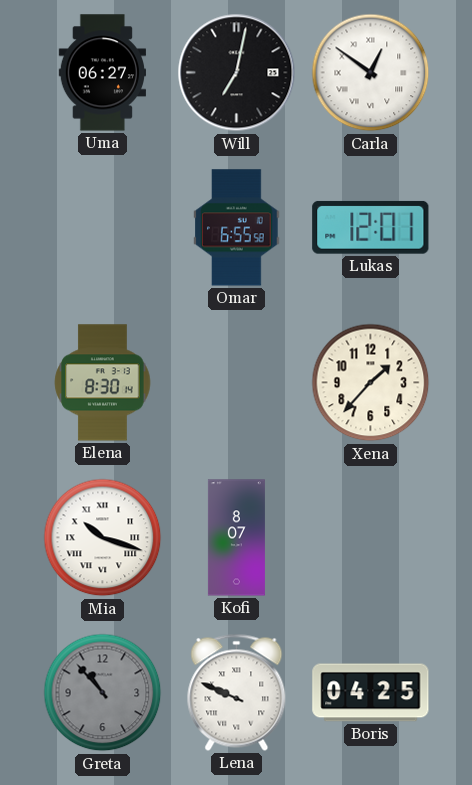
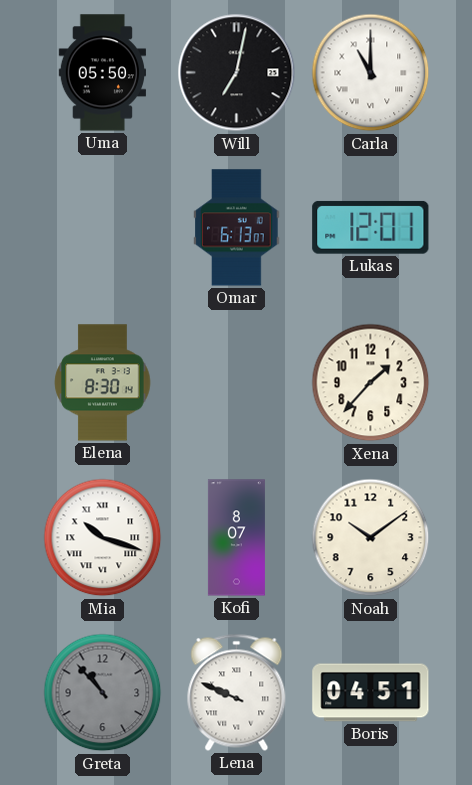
Uma: 06:27 -> 05:50
Carla: 12:51 -> 11:00
Omar: 6:55 -> 6:13
Noah: none -> 10:09
Boris: 04:25 -> 04:51
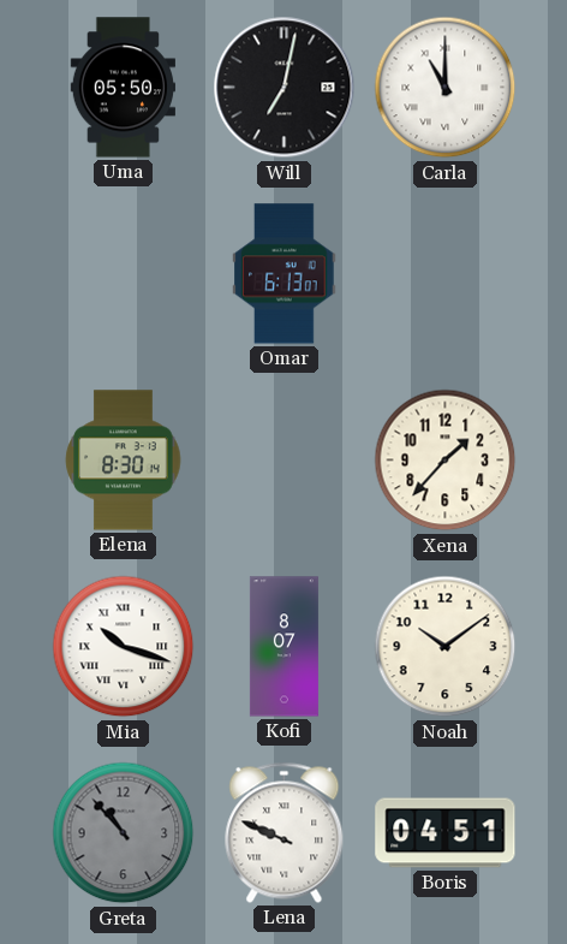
Lukas: 12:01 -> none
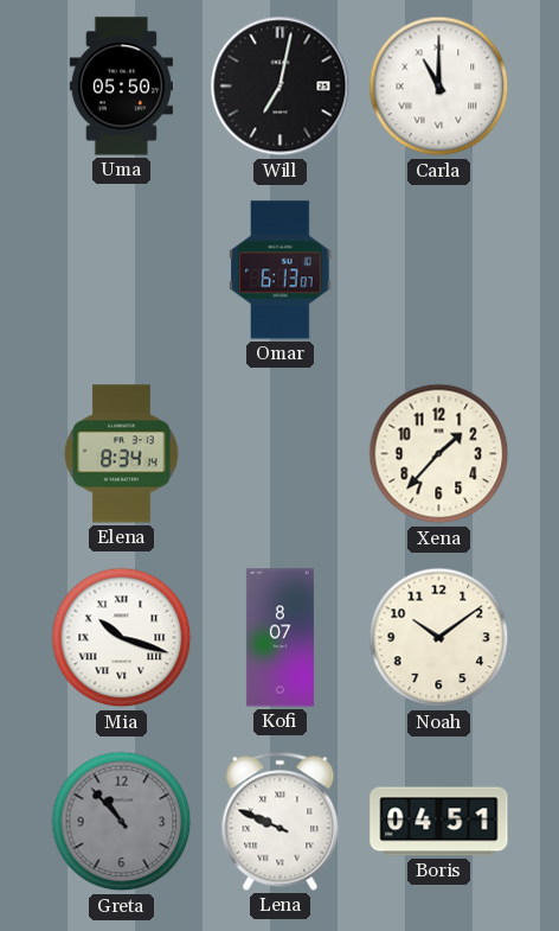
Elena: 8:30 -> 8:34
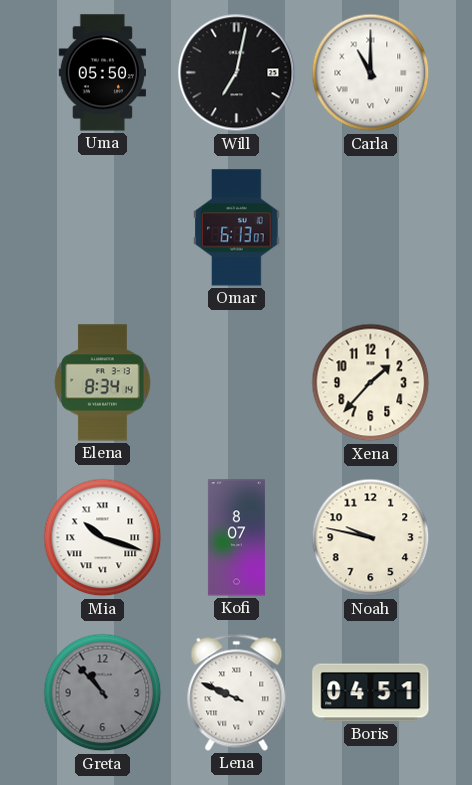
Noah: 10:09 -> 9:47
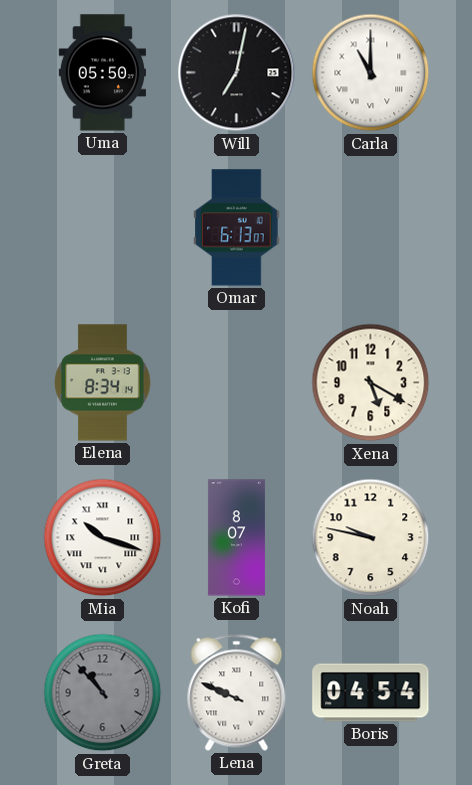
Xena: 1:37 -> 5:20
Boris: 04:51 -> 04:54
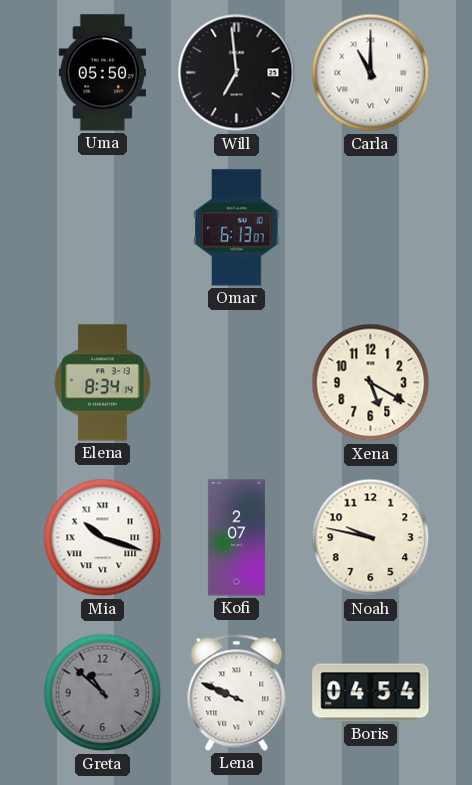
Will: 7:02 -> 6:59
Kofi: 8:07 -> 2:07
Greta: 10:53 -> 10:52
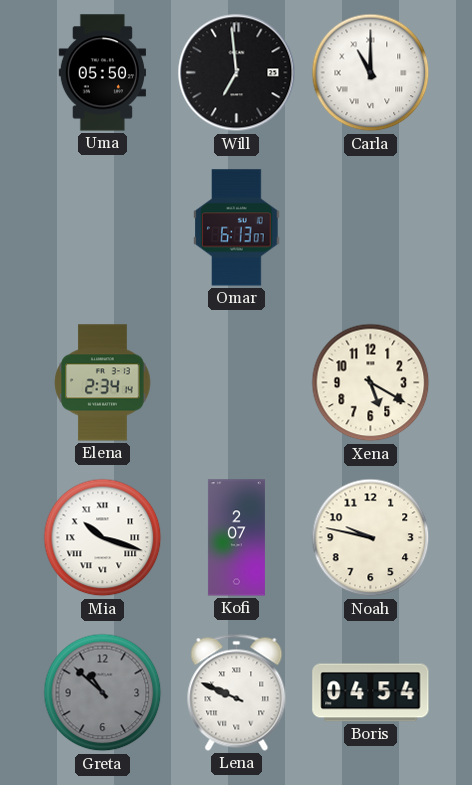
Elena: 8:34 -> 2:34
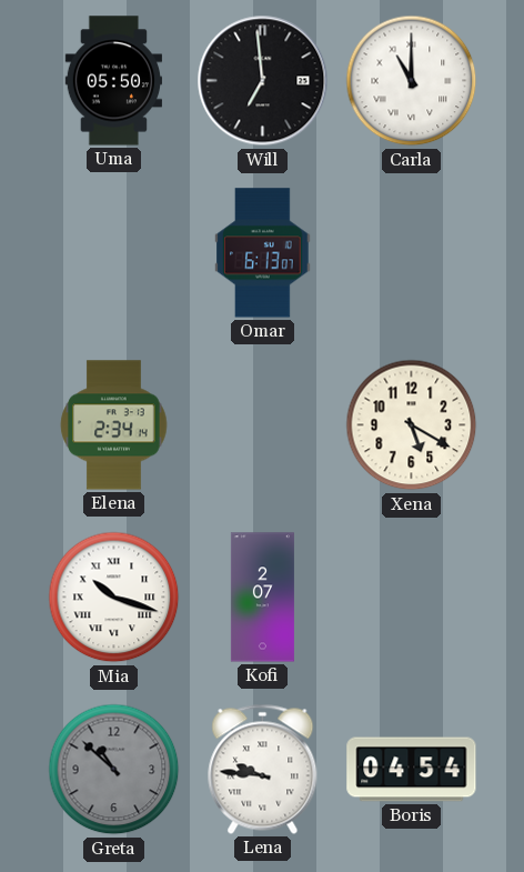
Noah: 9:47 -> none
Lena: 9:49 -> 9:46
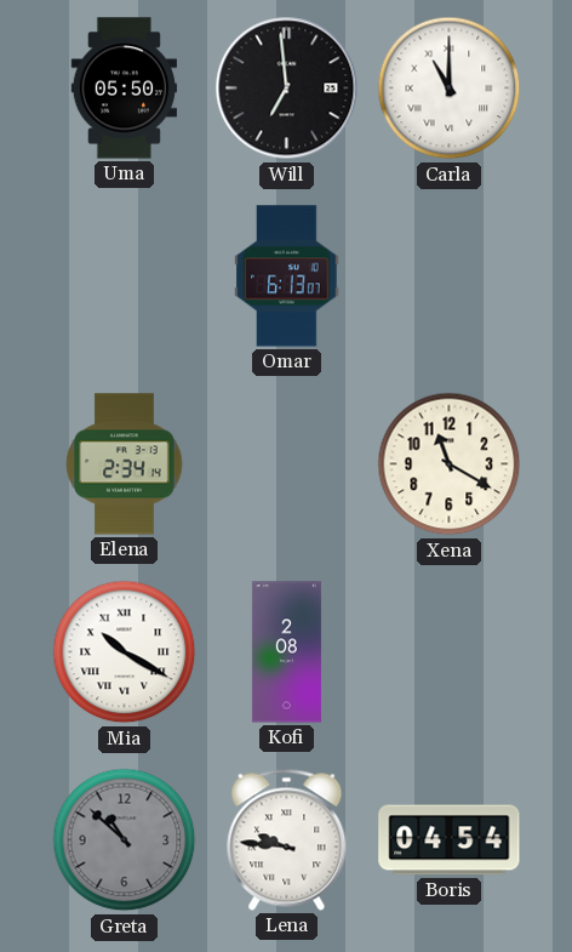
Xena: 5:20 -> 11:20
Mia: 10:18 -> 10:20
Kofi: 2:07 -> 2:08
